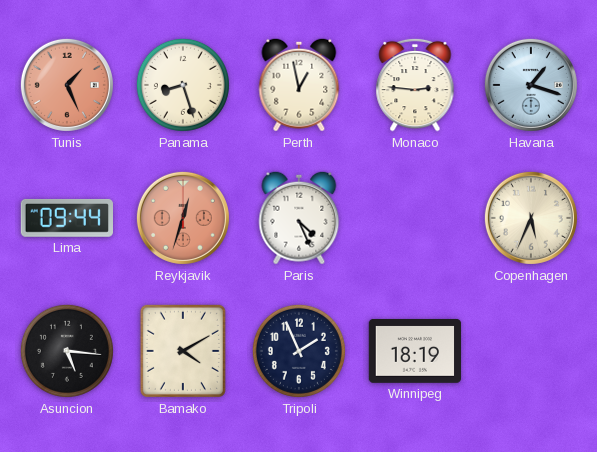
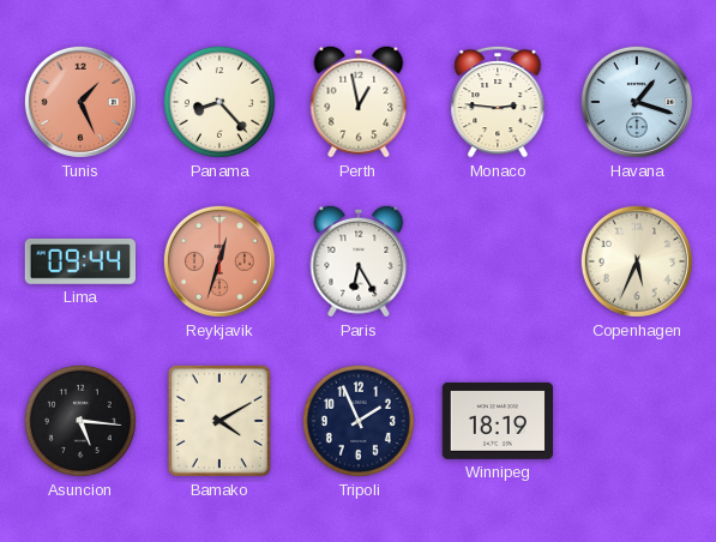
Panama: 8:27 -> 8:23
Paris: 4:26 -> 6:25
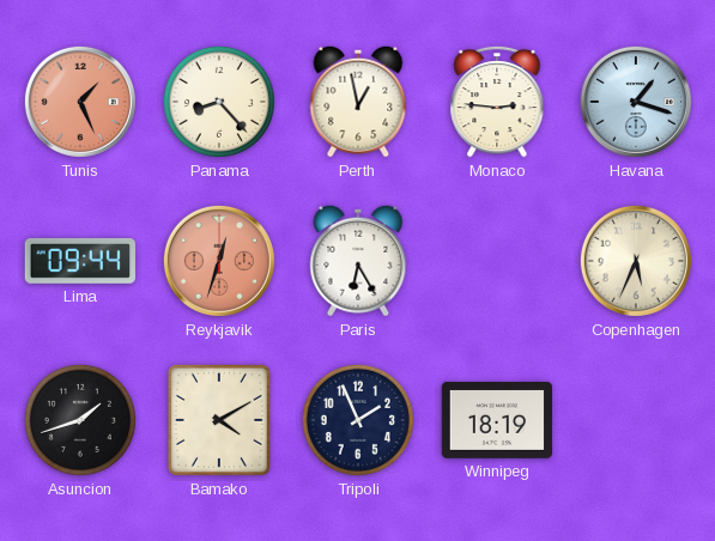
Asuncion: 5:16 -> 1:42
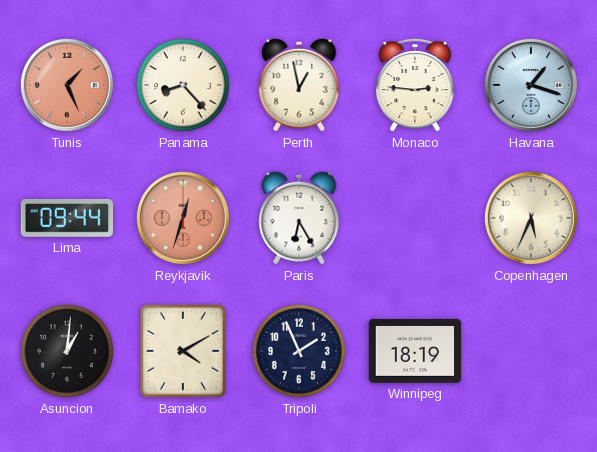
Asuncion: 1:42 -> 1:01
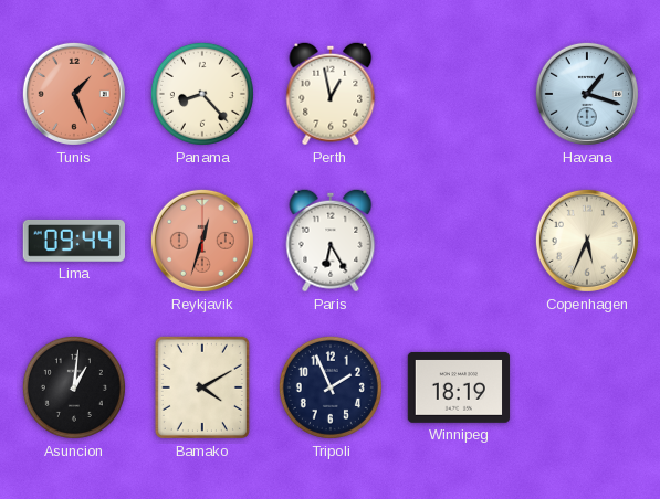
Monaco: 2:46 -> none
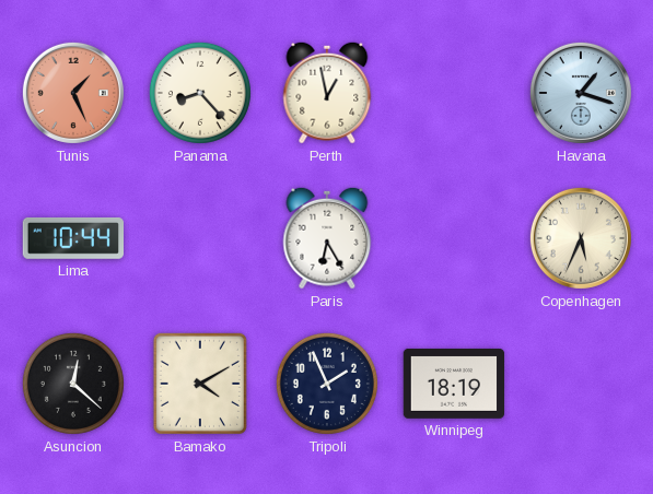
Lima: 09:44 -> 10:44
Reykjavik: 12:33 -> none
Asuncion: 1:01 -> 12:22
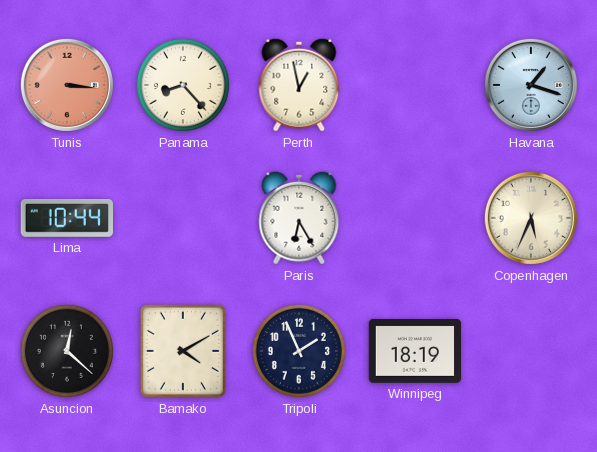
Tunis: 1:26 -> 3:16
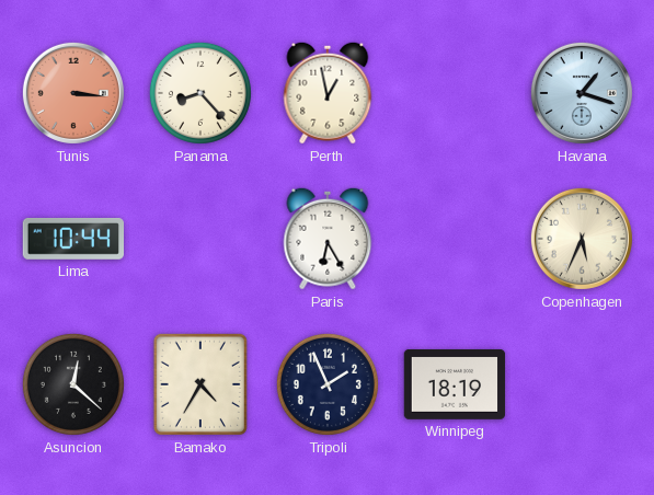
Bamako: 4:10 -> 4:35
